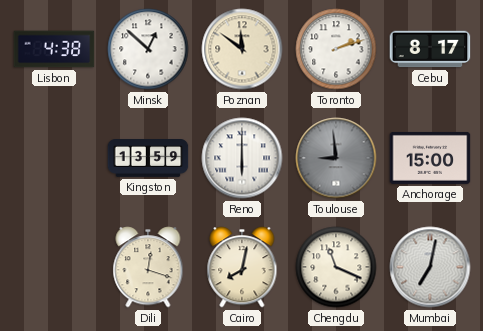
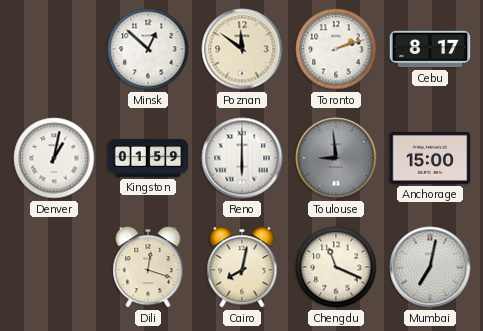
Lisbon: 4:38 -> none
Denver: none -> 1:02
Kingston: 13:59 -> 01:59
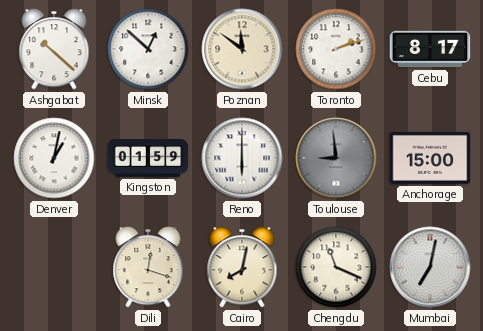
Ashgabat: none -> 10:22
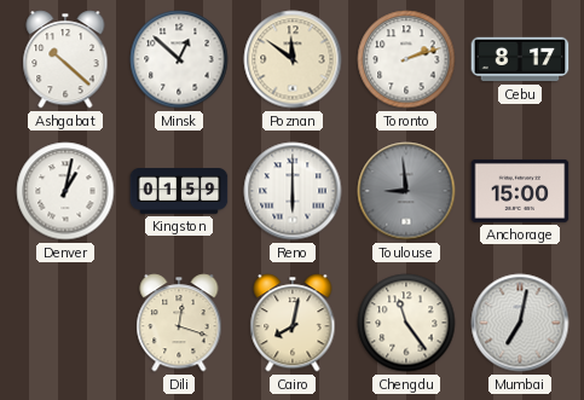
Chengdu: 11:19 -> 11:24
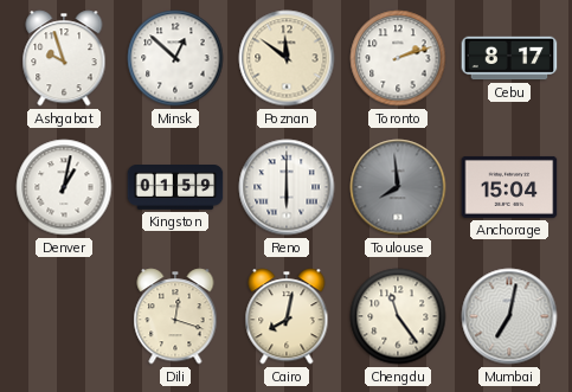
Ashgabat: 10:22 -> 9:57
Toulouse: 8:59 -> 7:59
Anchorage: 15:00 -> 15:04
